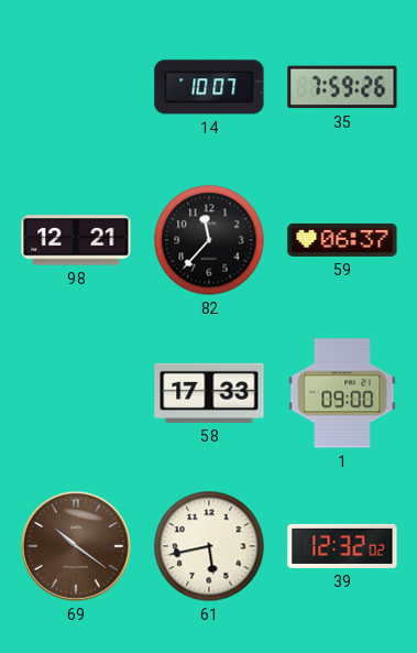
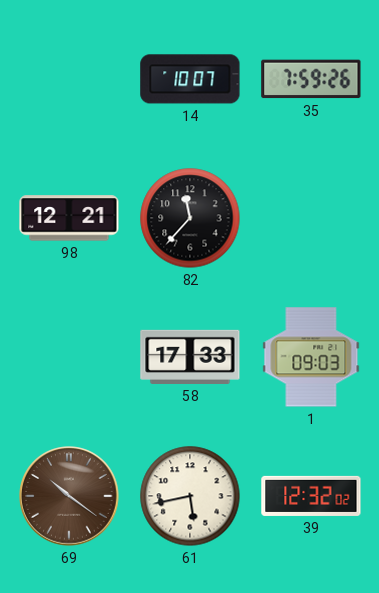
59: 06:37 -> none
1: 09:00 -> 09:03
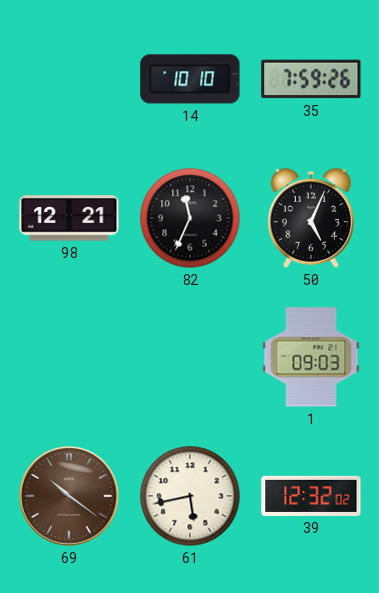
14: 10:07 -> 10:10
82: 11:37 -> 11:34
50: none -> 5:04
58: 17:33 -> none
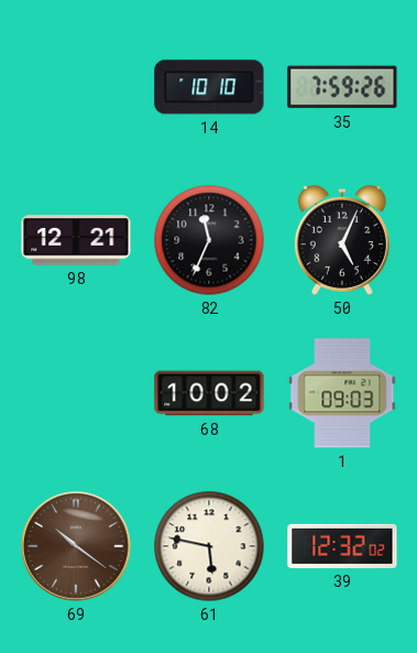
68: none -> 10:02
61: 5:43 -> 5:47
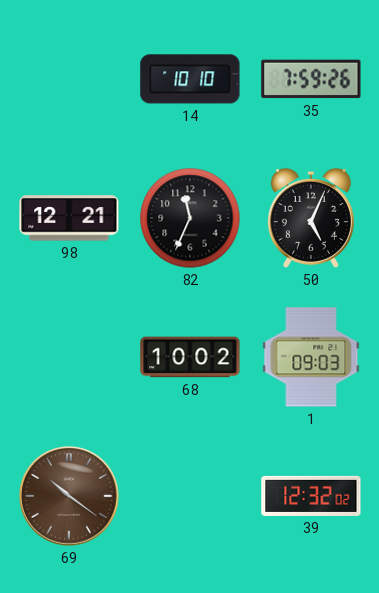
61: 5:47 -> none
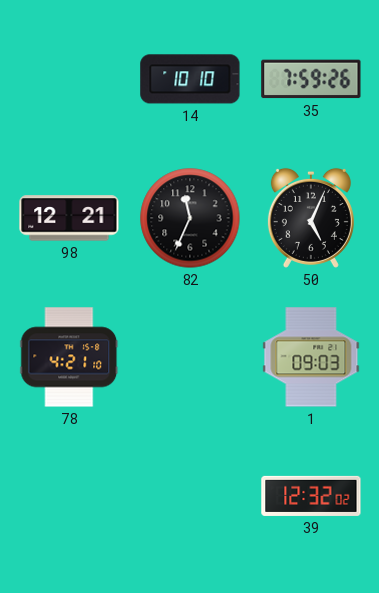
78: none -> 4:21
68: 10:02 -> none
69: 10:21 -> none
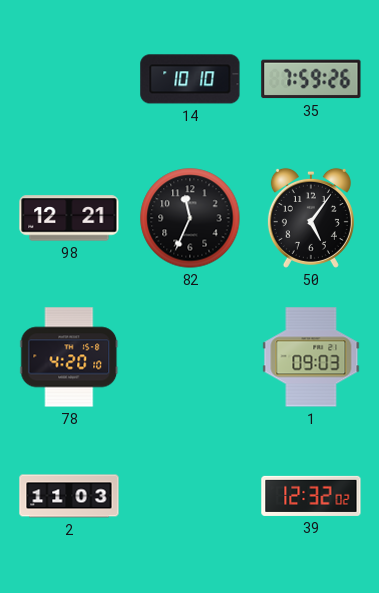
50: 5:04 -> 5:06
78: 4:21 -> 4:20
2: none -> 11:03
